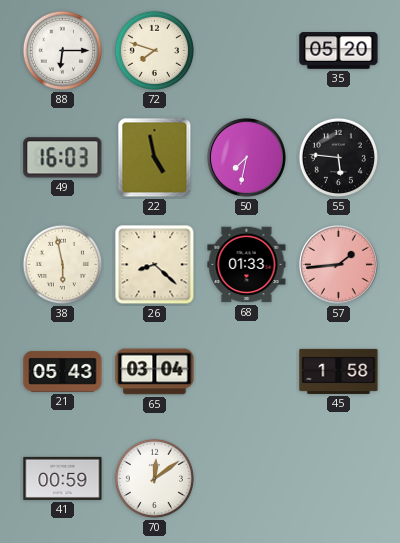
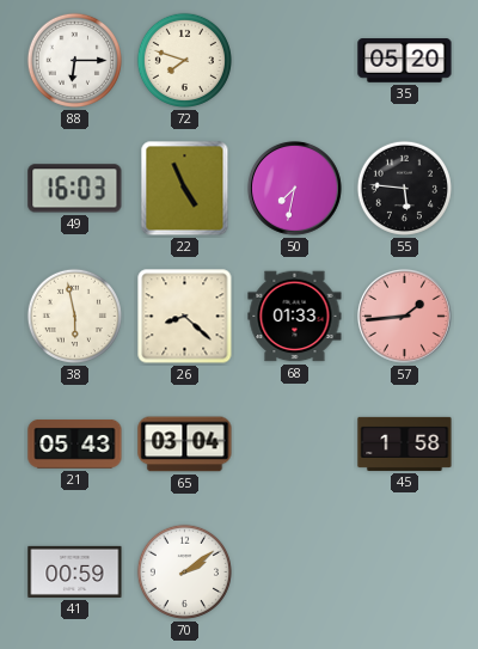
22: 4:58 -> 4:56
70: 12:09 -> 2:09
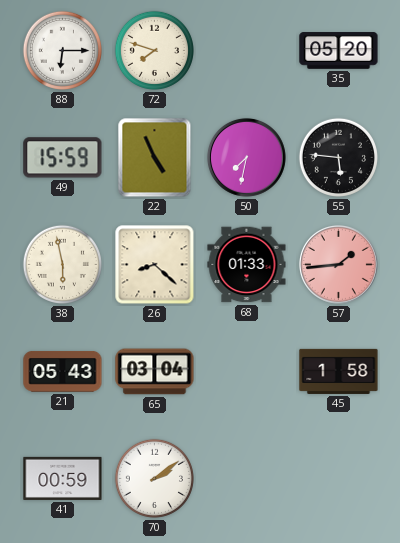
49: 16:03 -> 15:59
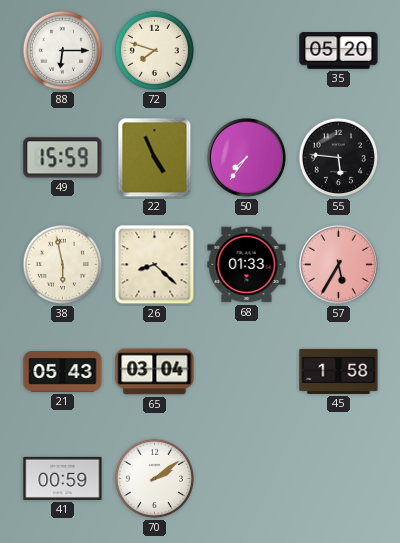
50: 7:32 -> 7:36
57: 1:44 -> 5:35
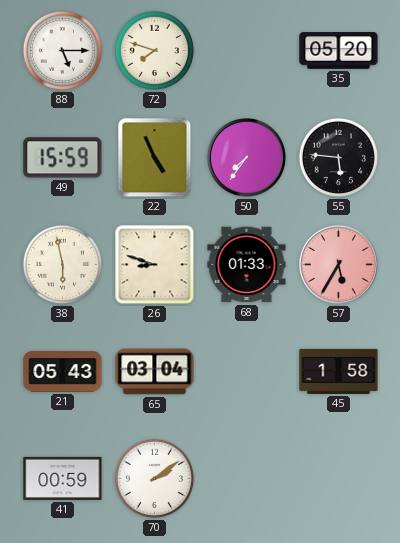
88: 6:15 -> 5:15
26: 8:22 -> 8:48
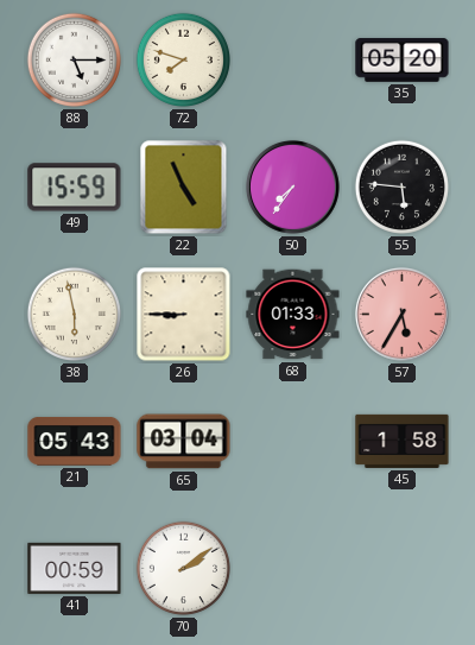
26: 8:48 -> 8:45
